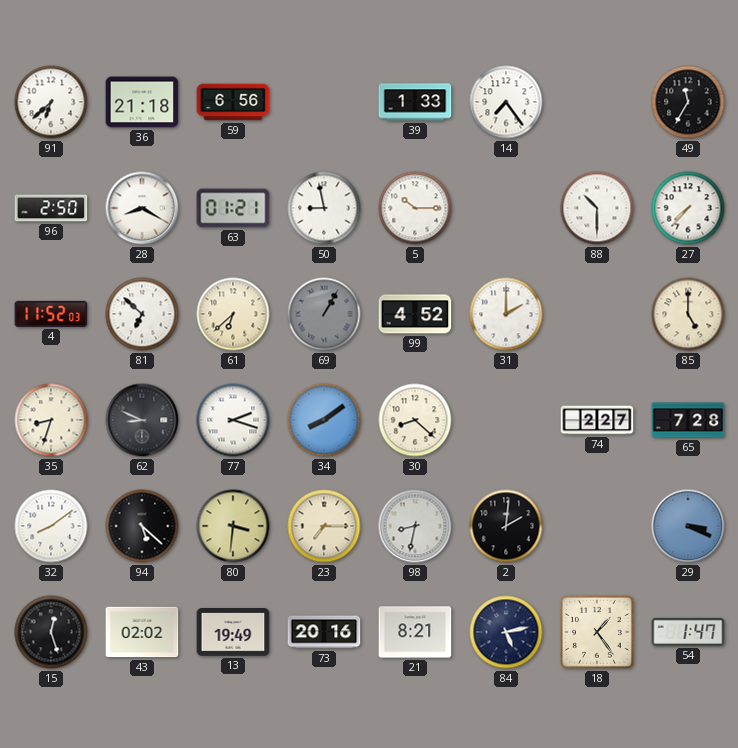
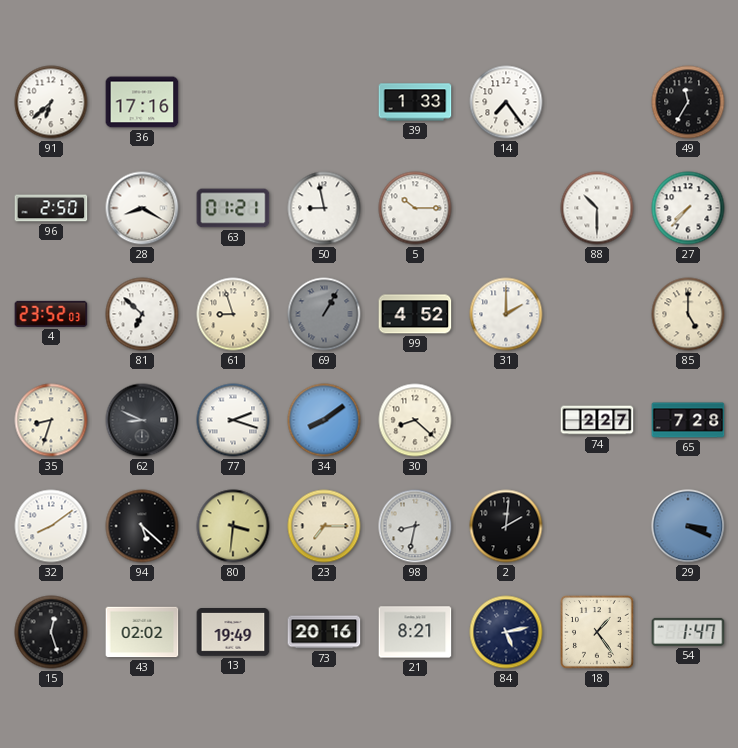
36: 21:18 -> 17:16
59: 6:56 -> none
4: 11:52 -> 23:52
61: 6:38 -> 8:57
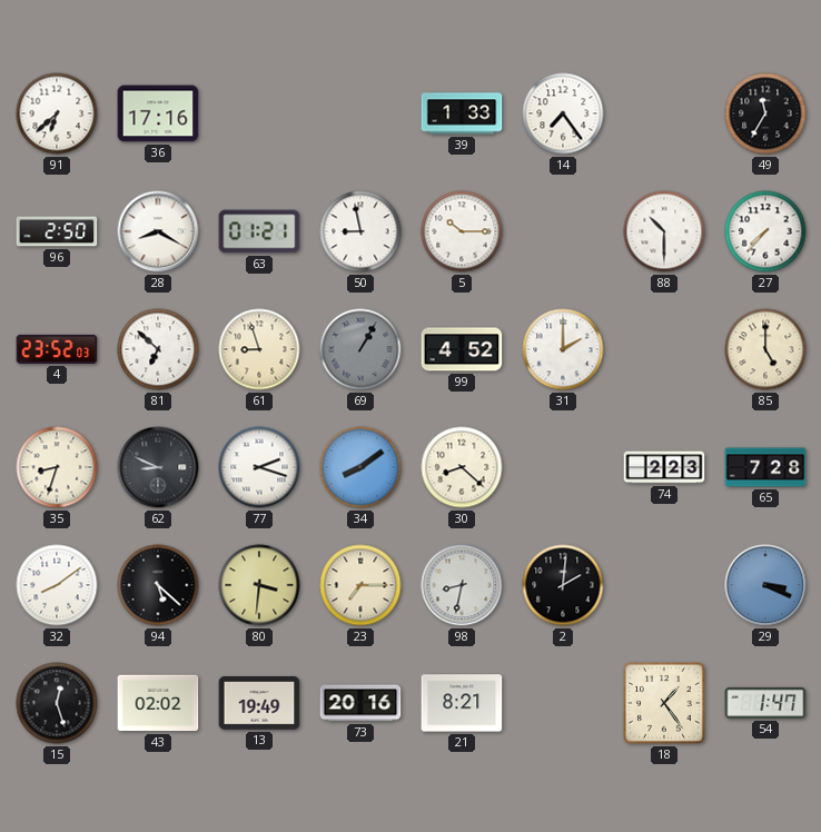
74: 2:27 -> 2:23
84: 5:13 -> none
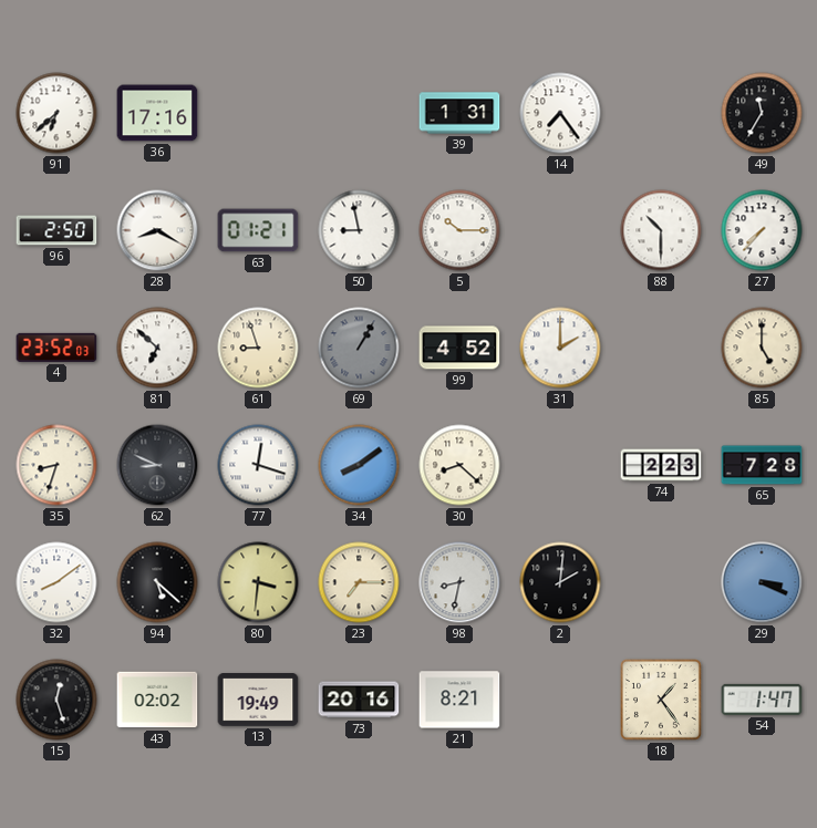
39: 1:33 -> 1:31
77: 2:18 -> 12:18
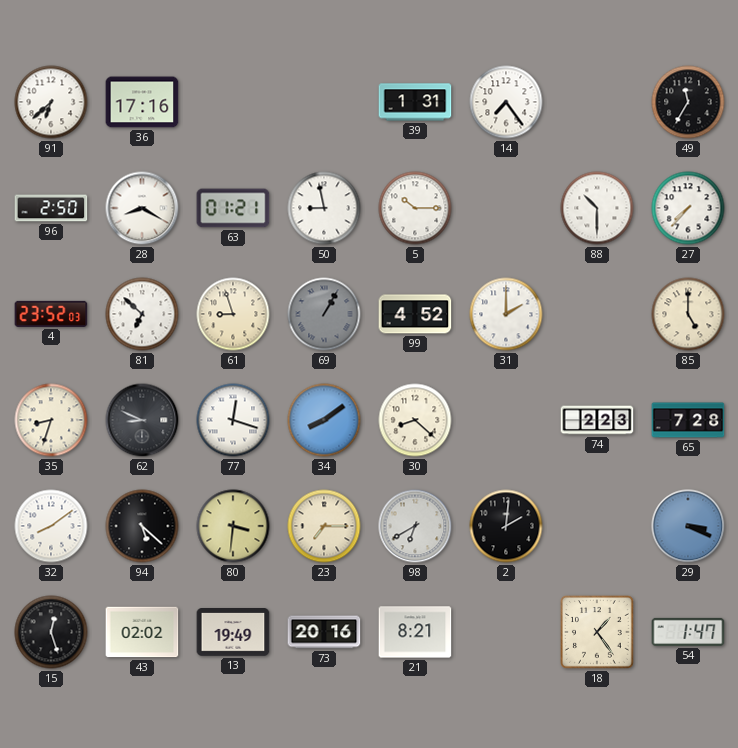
98: 8:32 -> 6:40
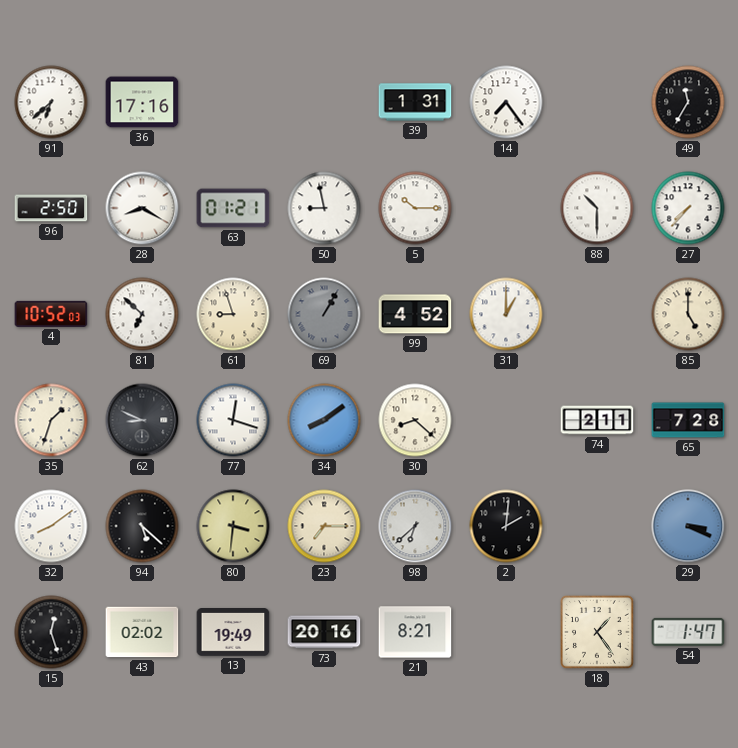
4: 23:52 -> 10:52
31: 2:00 -> 1:00
35: 8:33 -> 1:33
74: 2:23 -> 2:11
98: 6:40 -> 6:38
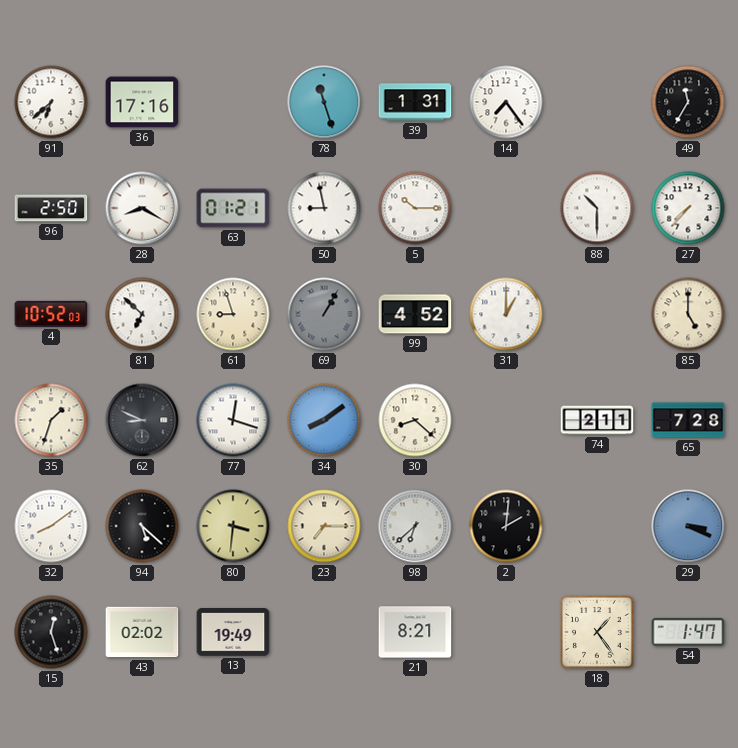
78: none -> 11:27
73: 20:16 -> none
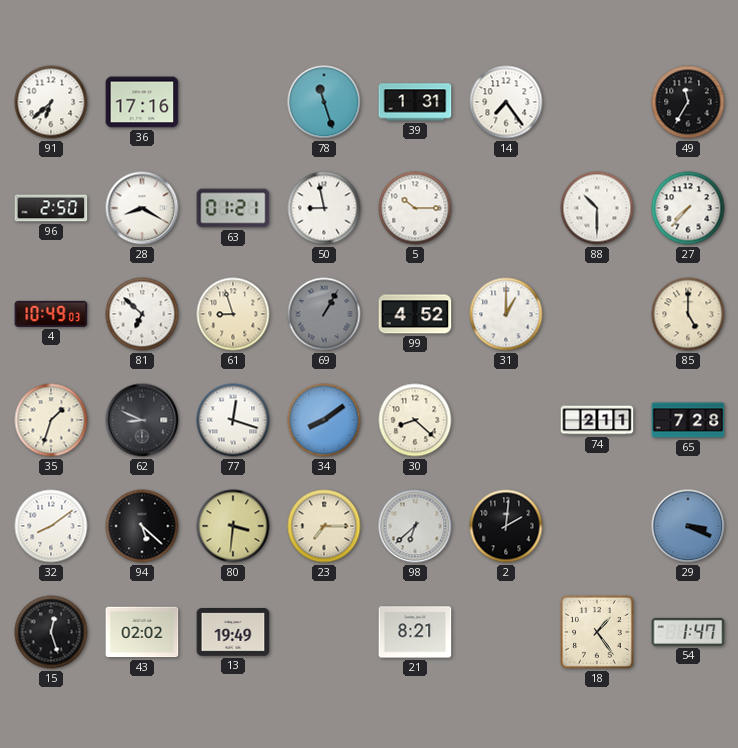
4: 10:52 -> 10:49
